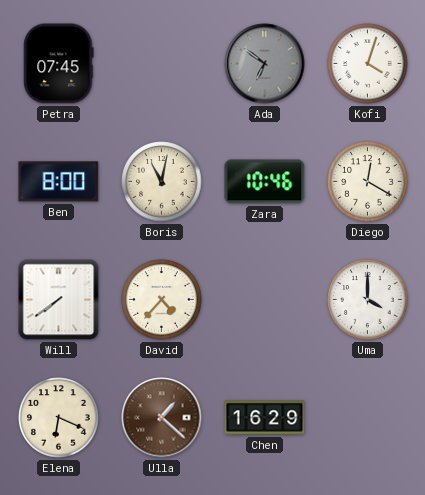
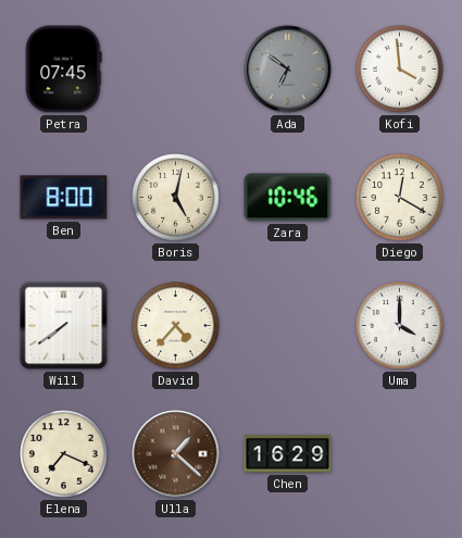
Kofi: 4:03 -> 3:59
Boris: 11:02 -> 5:02
Elena: 6:19 -> 7:19
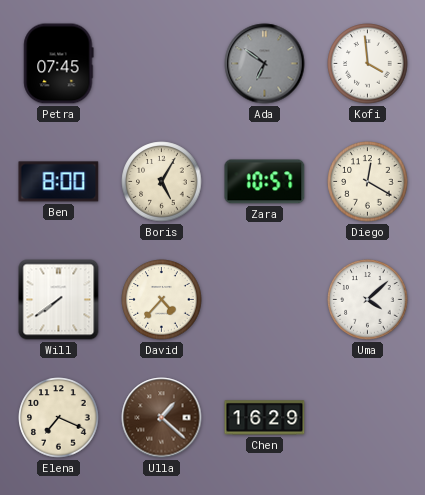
Boris: 5:02 -> 5:05
Zara: 10:46 -> 10:57
Uma: 4:00 -> 4:08
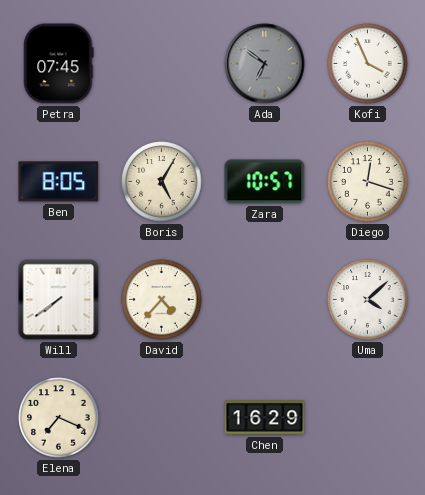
Kofi: 3:59 -> 3:56
Ben: 8:00 -> 8:05
Diego: 12:20 -> 12:18
Ulla: 1:22 -> none
